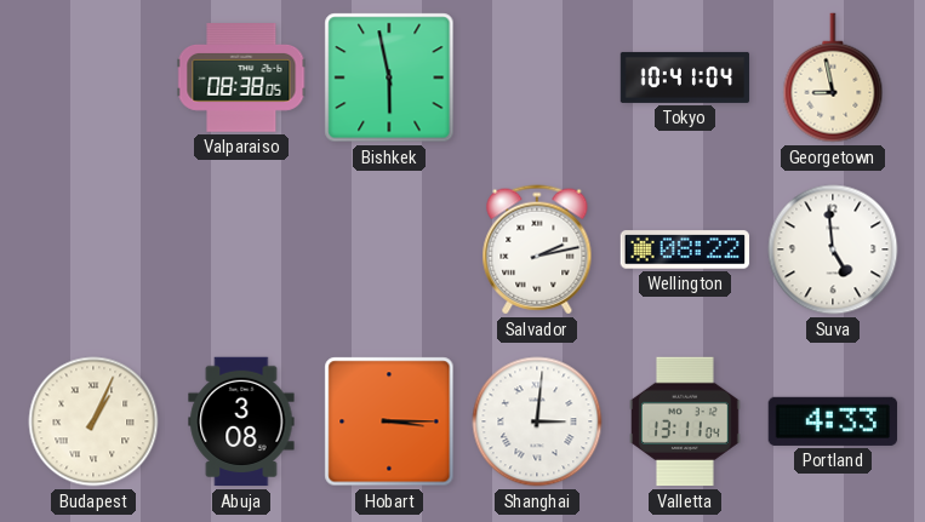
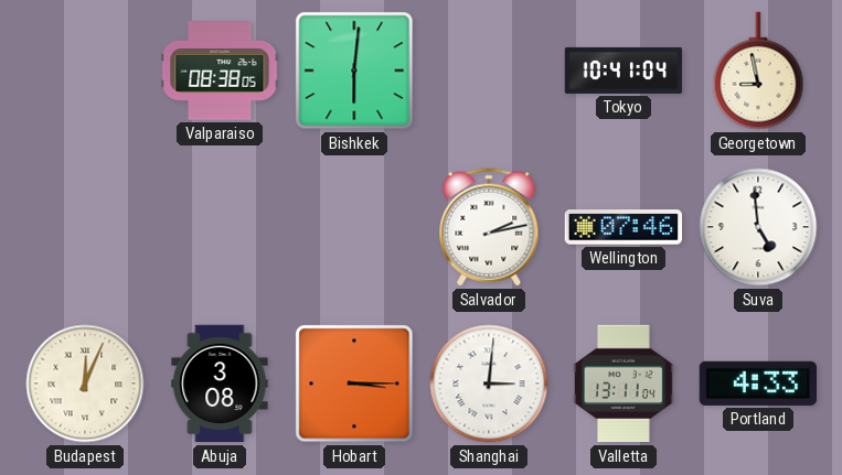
Bishkek: 5:58 -> 6:01
Wellington: 08:22 -> 07:46
Budapest: 1:04 -> 12:04
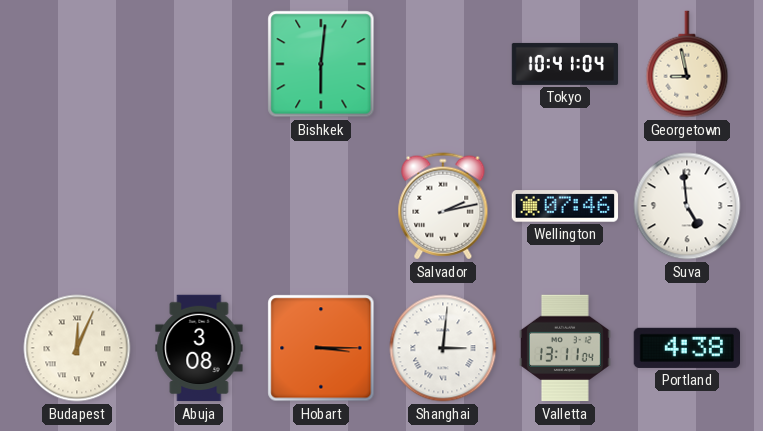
Valparaiso: 08:38 -> none
Portland: 4:33 -> 4:38
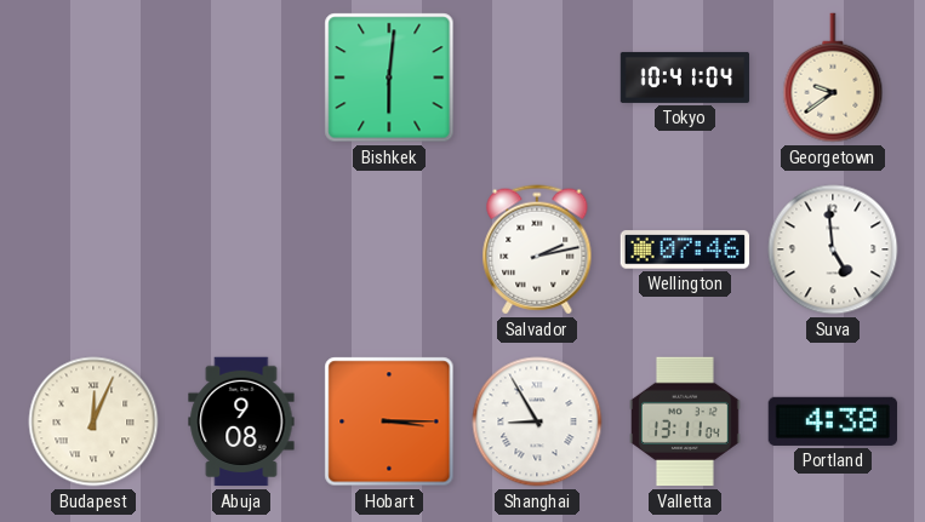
Georgetown: 8:58 -> 9:39
Abuja: 3:08 -> 9:08
Shanghai: 3:01 -> 8:55
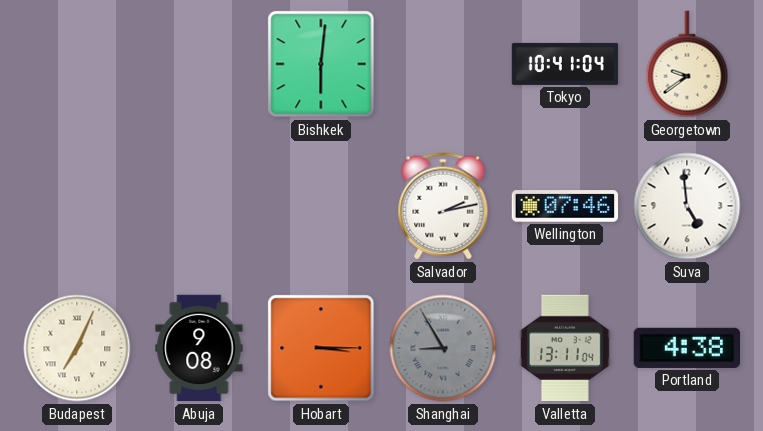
Budapest: 12:04 -> 7:04
Shanghai dial: white -> grey
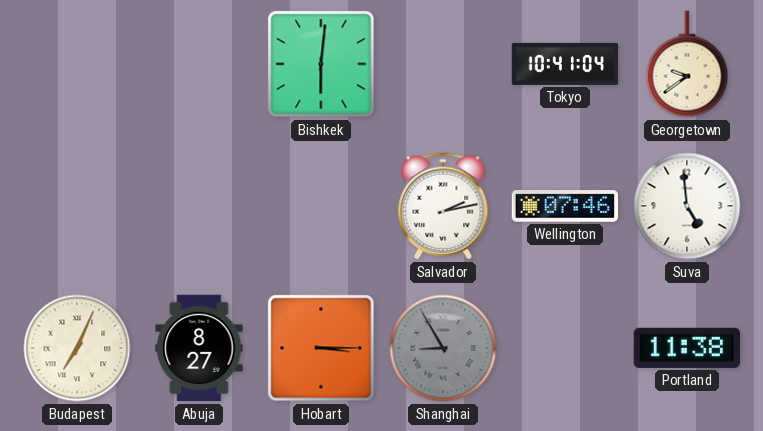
Abuja: 9:08 -> 8:27
Valletta: 13:11 -> none
Portland: 4:38 -> 11:38
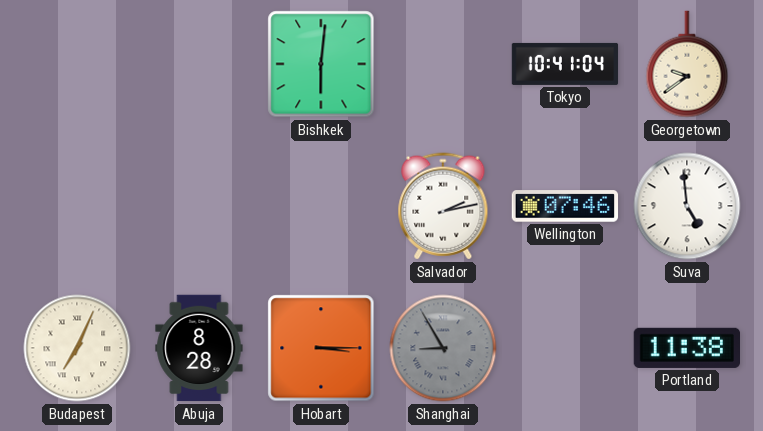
Abuja: 8:27 -> 8:28
